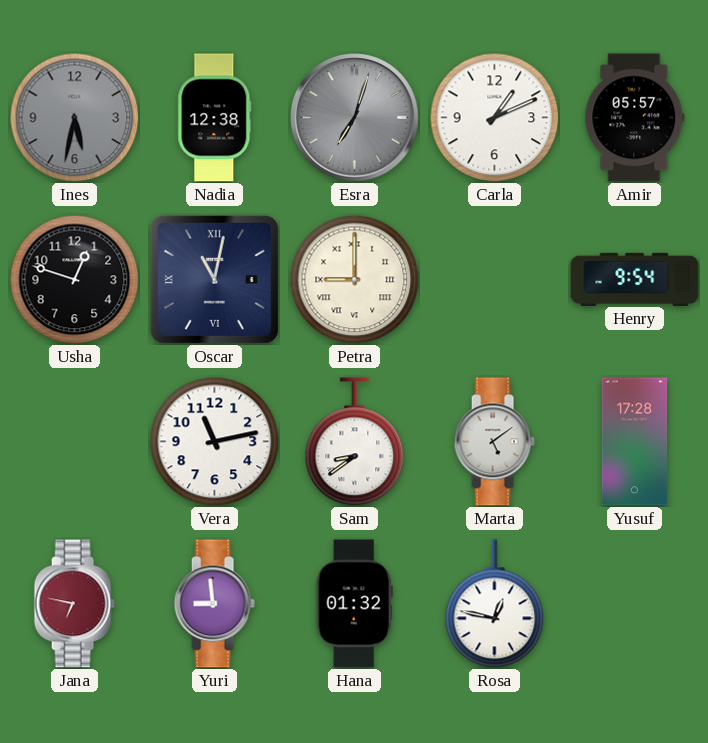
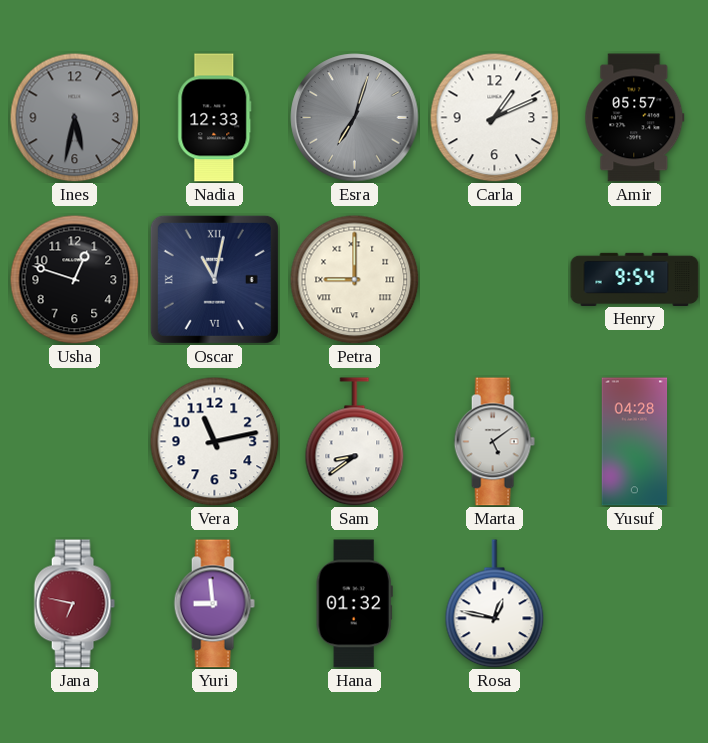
Nadia: 12:38 -> 12:33
Yusuf: 17:28 -> 04:28
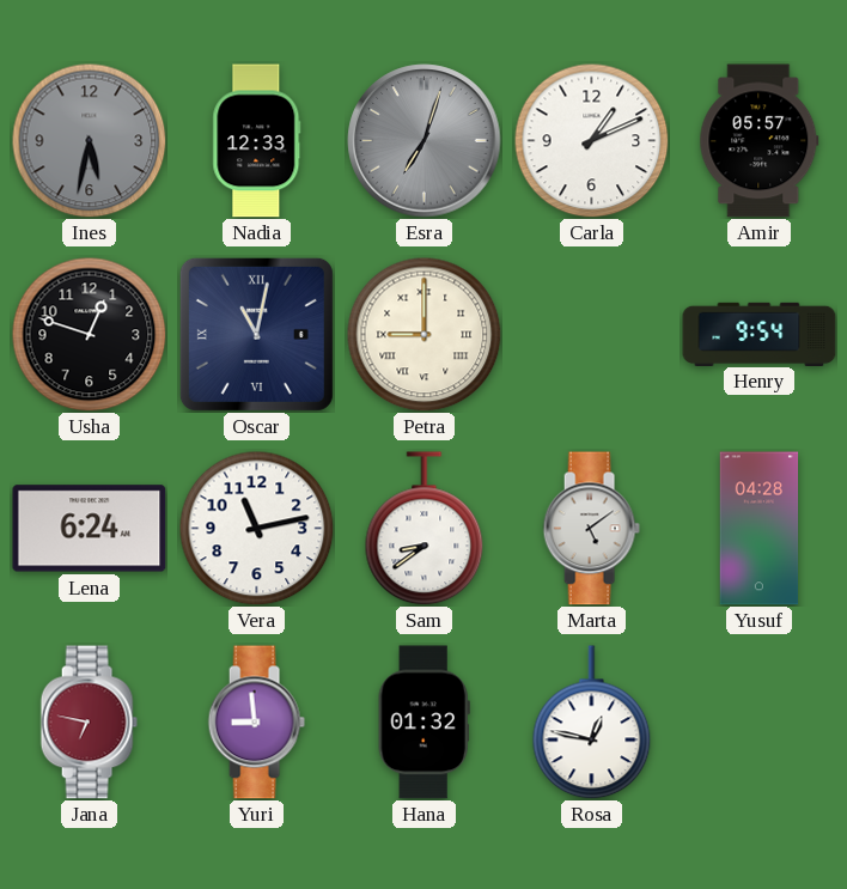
Lena: none -> 6:24
